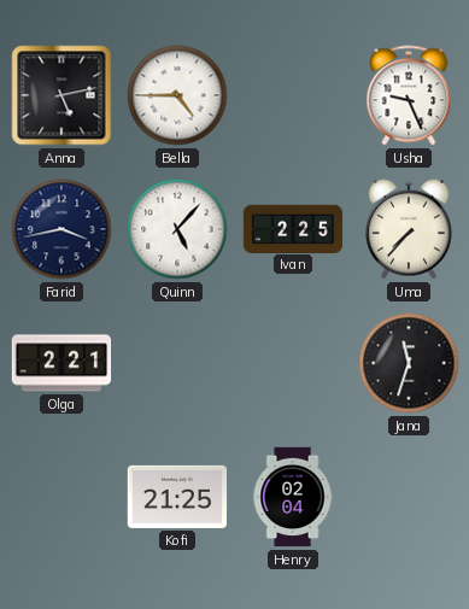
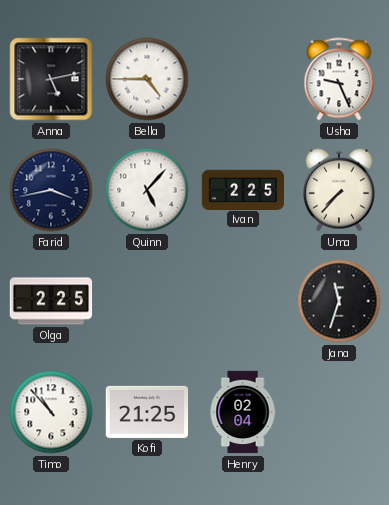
Olga: 2:21 -> 2:25
Timo: none -> 10:53
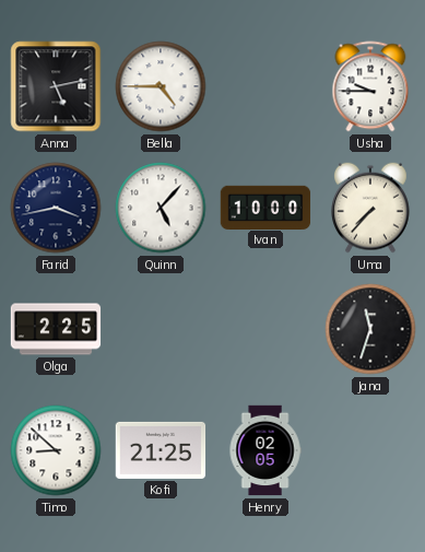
Usha: 9:26 -> 9:45
Ivan: 2:25 -> 10:00
Timo: 10:53 -> 8:52
Henry: 02:04 -> 02:05
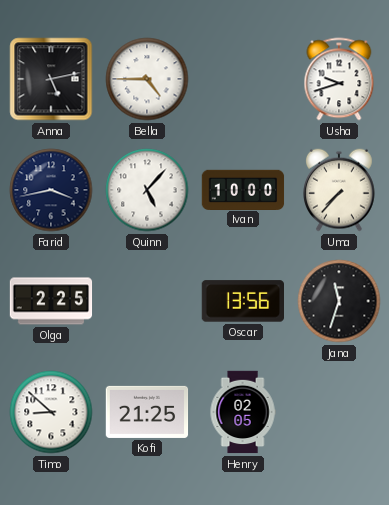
Usha: 9:45 -> 9:42
Oscar: none -> 13:56
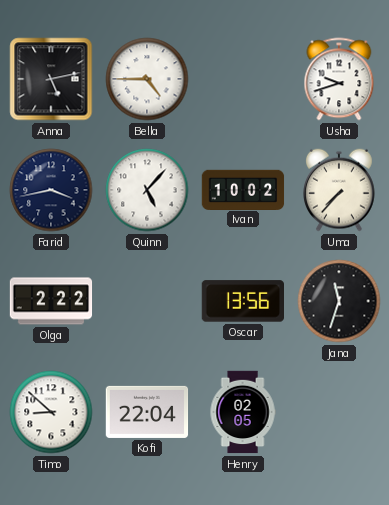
Ivan: 10:00 -> 10:02
Olga: 2:25 -> 2:22
Kofi: 21:25 -> 22:04
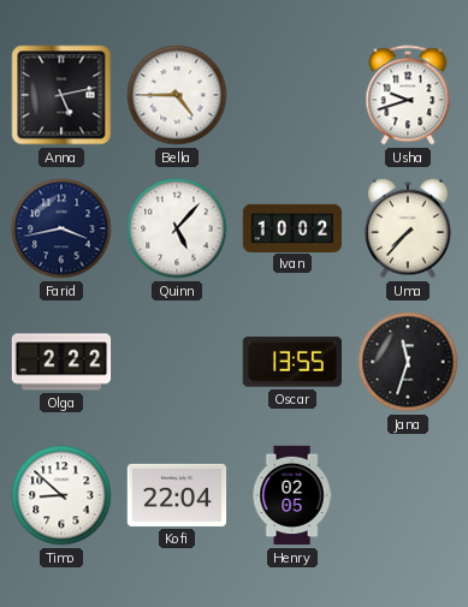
Oscar: 13:56 -> 13:55
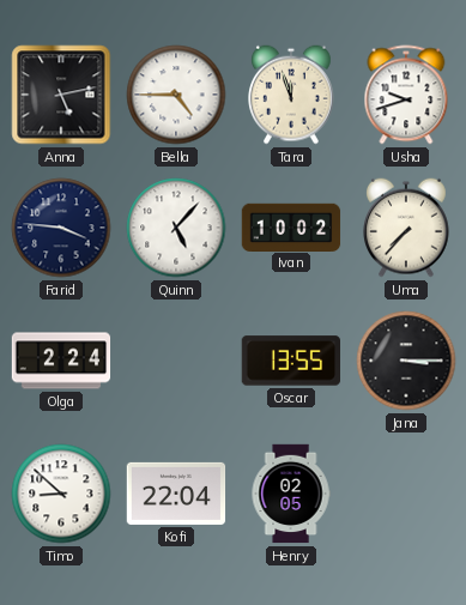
Tara: none -> 11:57
Farid: 3:43 -> 3:46
Olga: 2:22 -> 2:24
Jana: 11:33 -> 3:15
